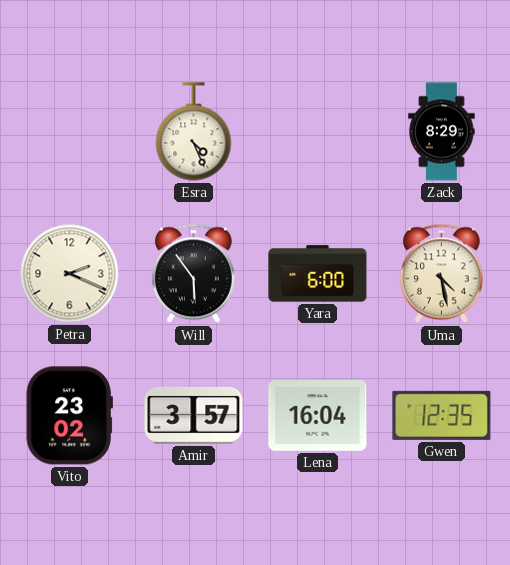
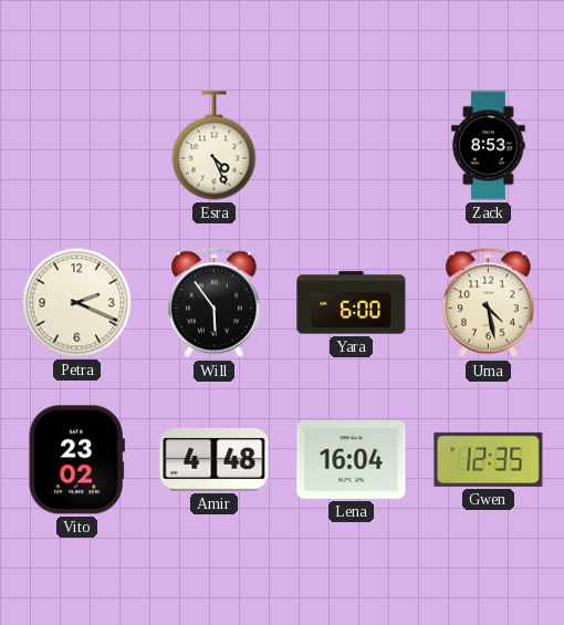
Zack: 8:29 -> 8:53
Amir: 3:57 -> 4:48
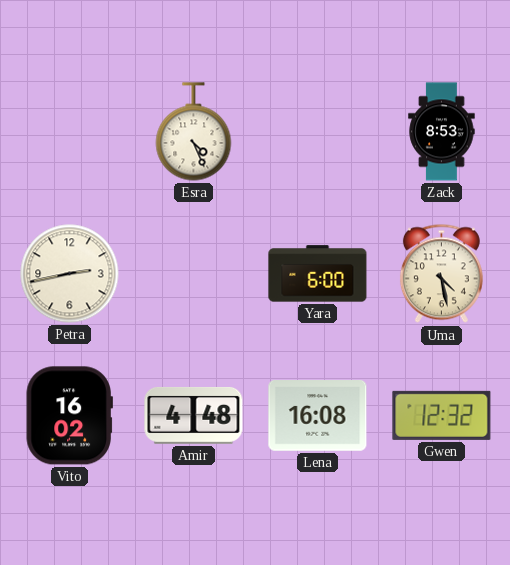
Petra: 2:19 -> 2:43
Will: 5:54 -> none
Vito: 23:02 -> 16:02
Lena: 16:04 -> 16:08
Gwen: 12:35 -> 12:32
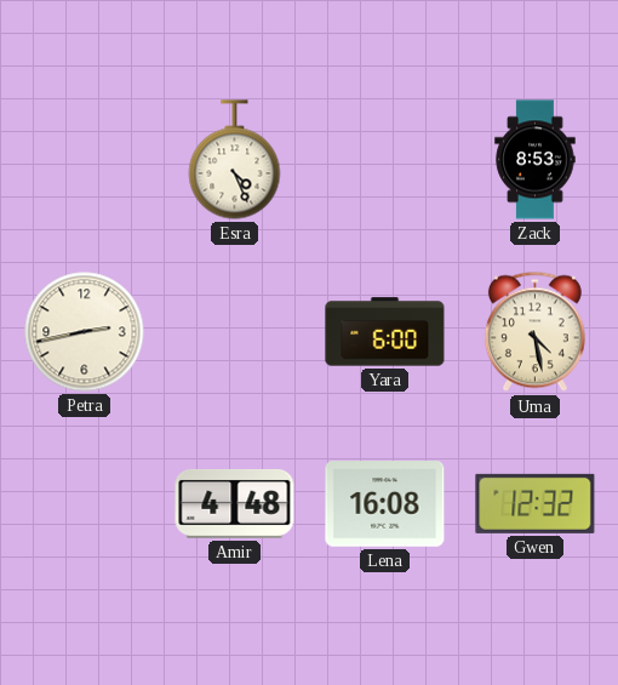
Vito: 16:02 -> none
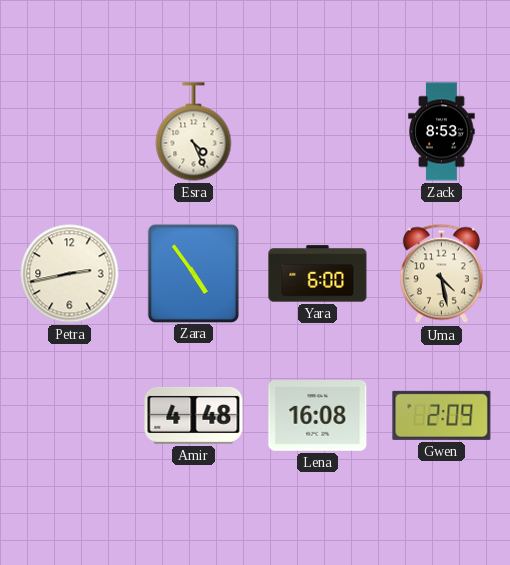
Zara: none -> 4:54
Gwen: 12:32 -> 2:09
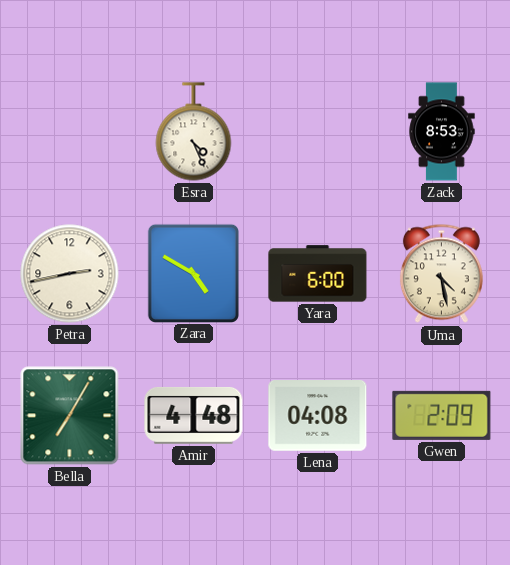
Zara: 4:54 -> 4:50
Bella: none -> 7:05
Lena: 16:08 -> 04:08
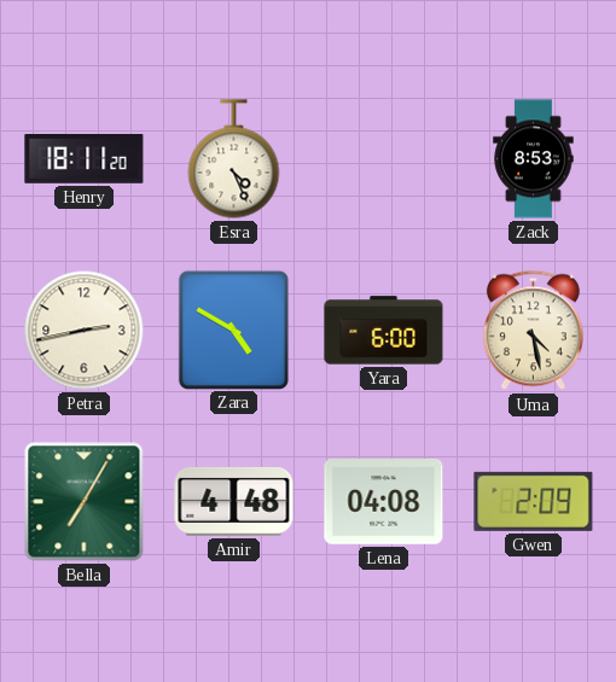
Henry: none -> 18:11
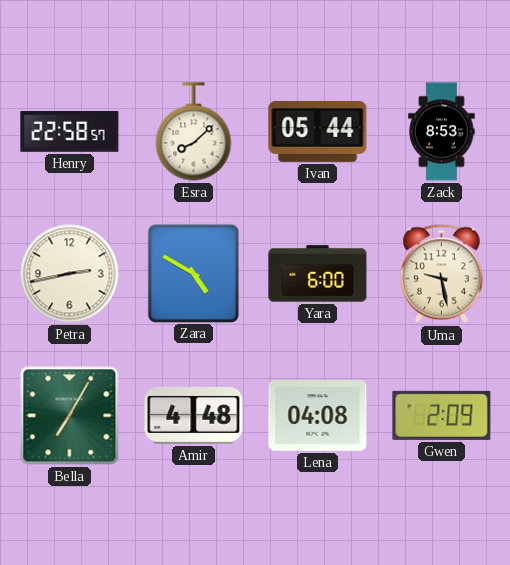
Henry: 18:11 -> 22:58
Esra: 4:26 -> 8:08
Ivan: none -> 05:44
Uma: 4:28 -> 9:28
